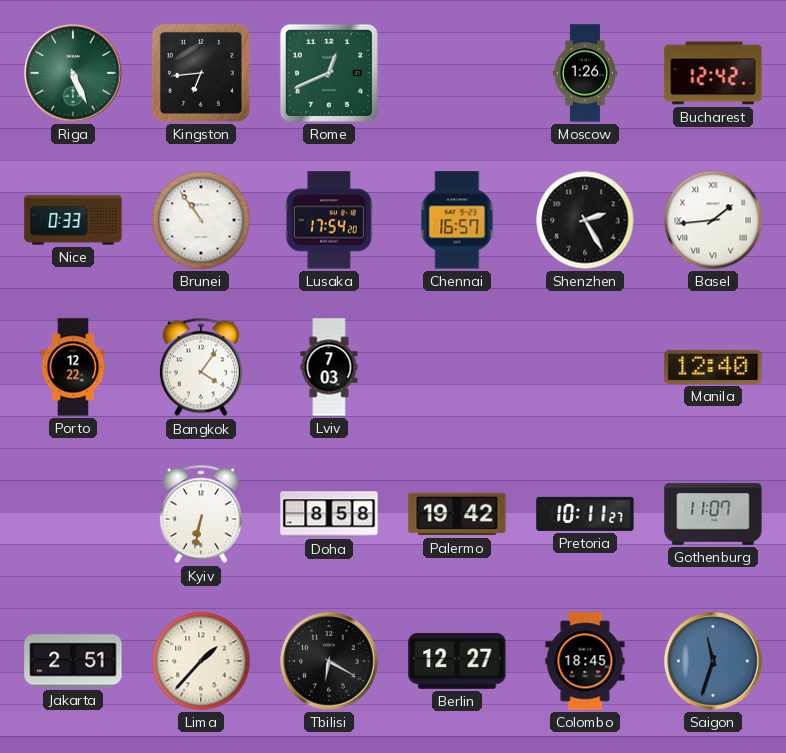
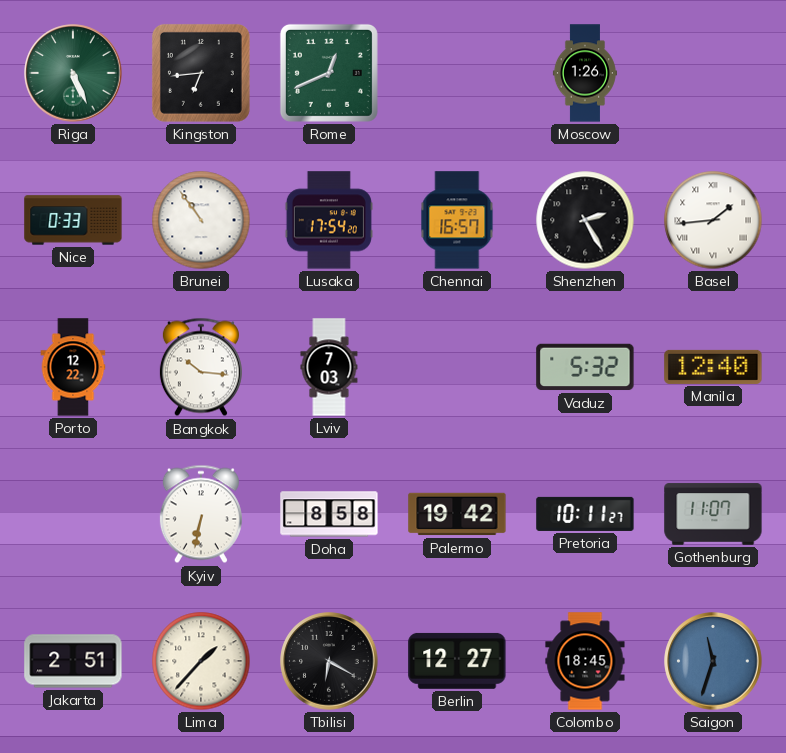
Bucharest: 12:42 -> none
Bangkok: 4:06 -> 10:16
Vaduz: none -> 5:32
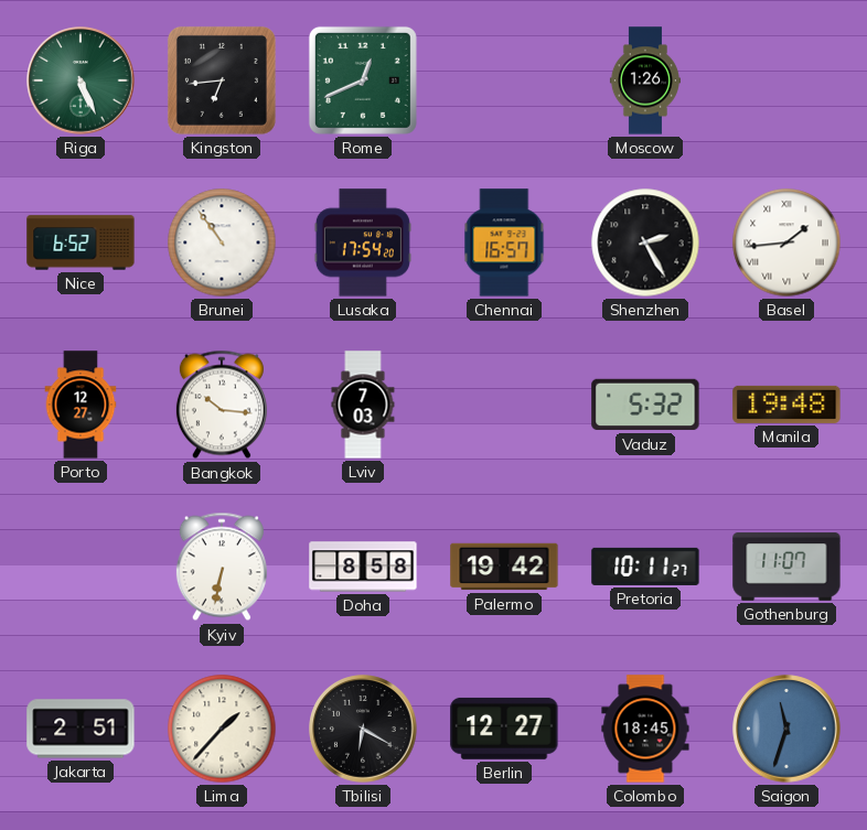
Nice: 0:33 -> 6:52
Porto: 12:22 -> 12:27
Manila: 12:40 -> 19:48
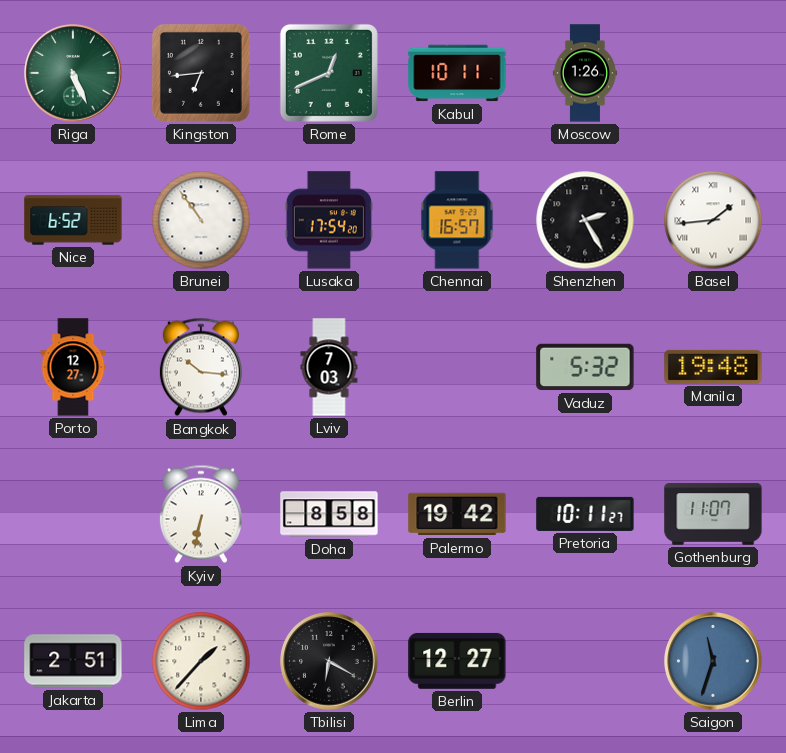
Kabul: none -> 10:11
Colombo: 18:45 -> none
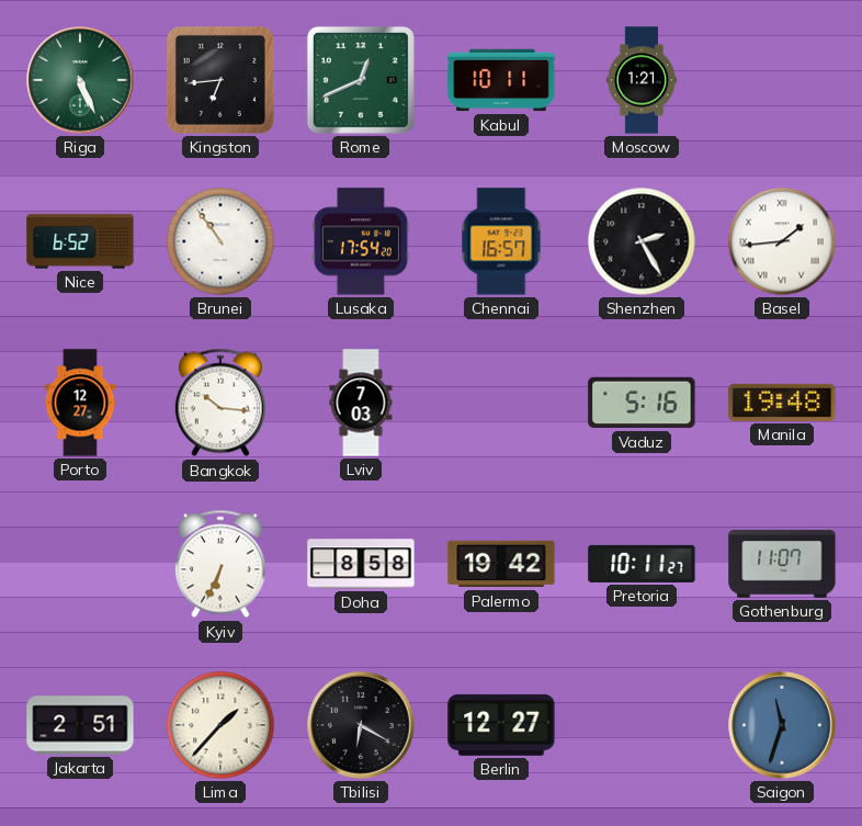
Moscow: 1:26 -> 1:21
Vaduz: 5:32 -> 5:16
Kyiv: 6:32 -> 6:34
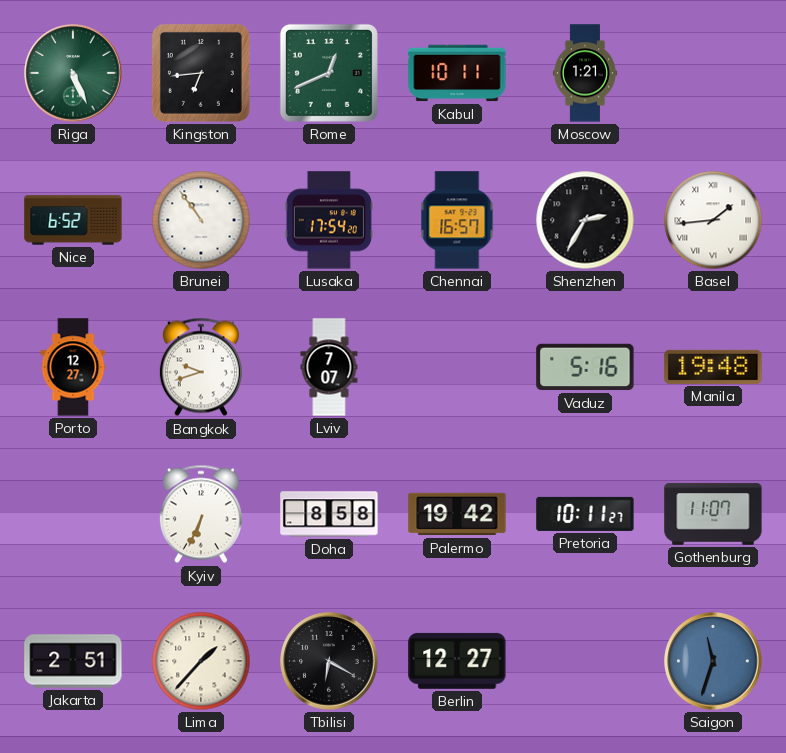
Shenzhen: 2:25 -> 2:35
Bangkok: 10:16 -> 9:42
Lviv: 7:03 -> 7:07
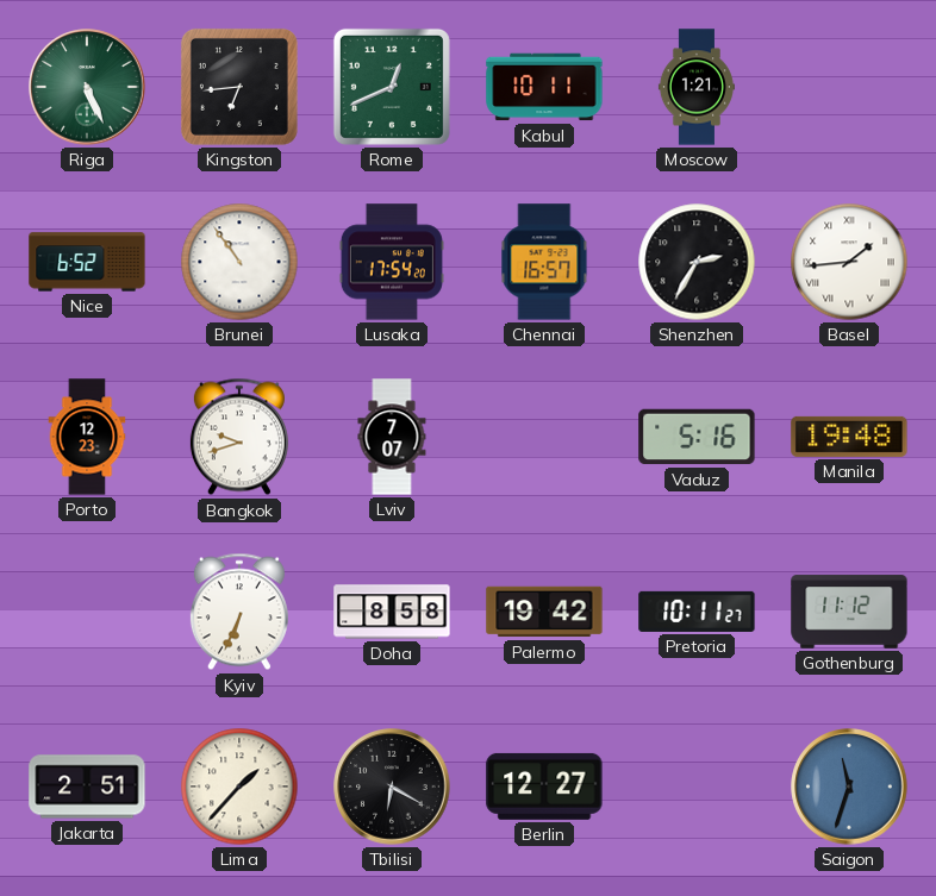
Porto: 12:27 -> 12:23
Gothenburg: 11:07 -> 11:12
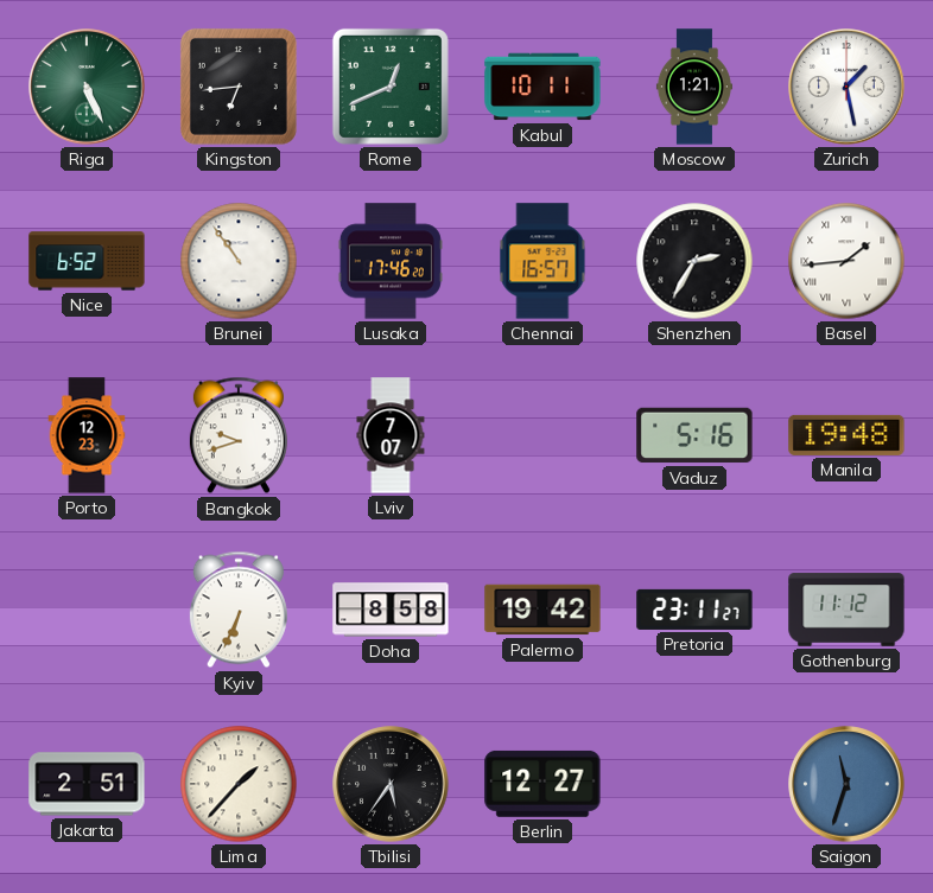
Zurich: none -> 1:28
Lusaka: 17:54 -> 17:46
Pretoria: 10:11 -> 23:11
Tbilisi: 6:20 -> 5:36
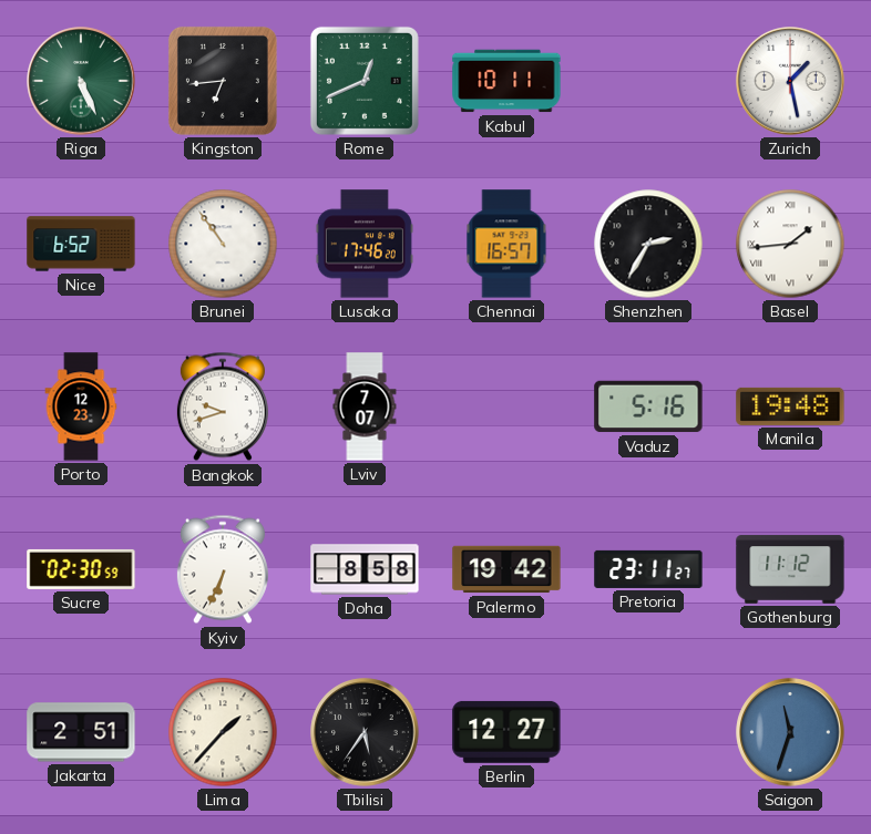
Moscow: 1:21 -> none
Sucre: none -> 02:30
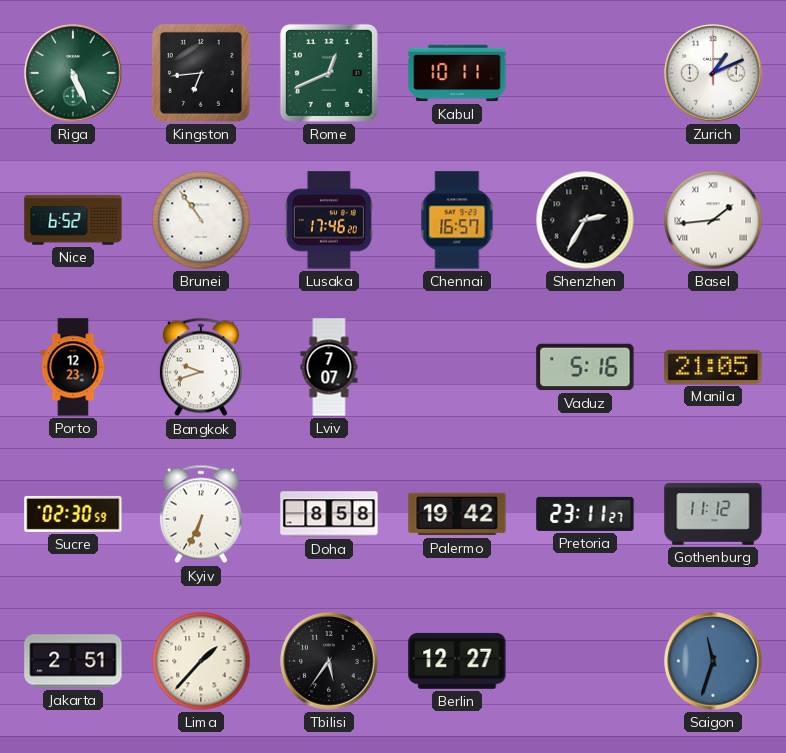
Zurich: 1:28 -> 1:11
Manila: 19:48 -> 21:05
